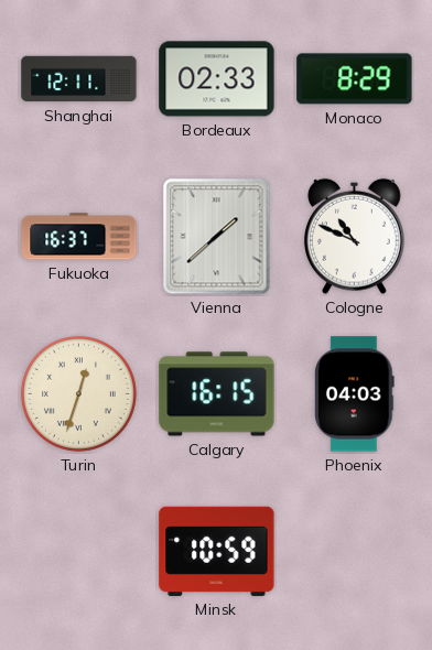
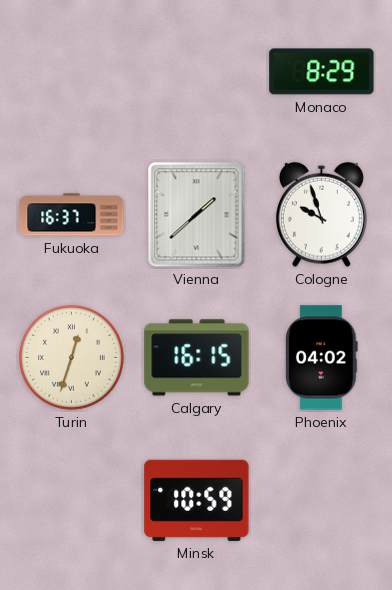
Shanghai: 12:11 -> none
Bordeaux: 02:33 -> none
Cologne: 10:49 -> 9:57
Phoenix: 04:03 -> 04:02
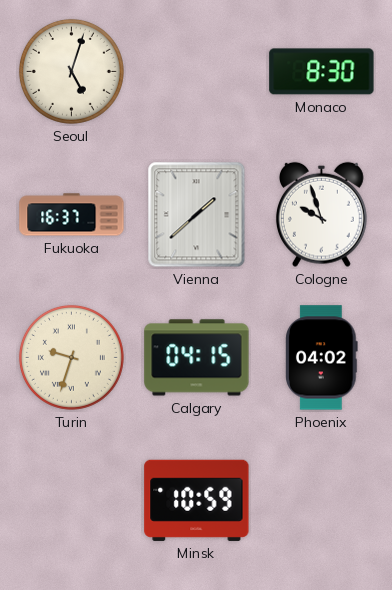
Seoul: none -> 5:03
Monaco: 8:29 -> 8:30
Turin: 12:33 -> 9:33
Calgary: 16:15 -> 04:15
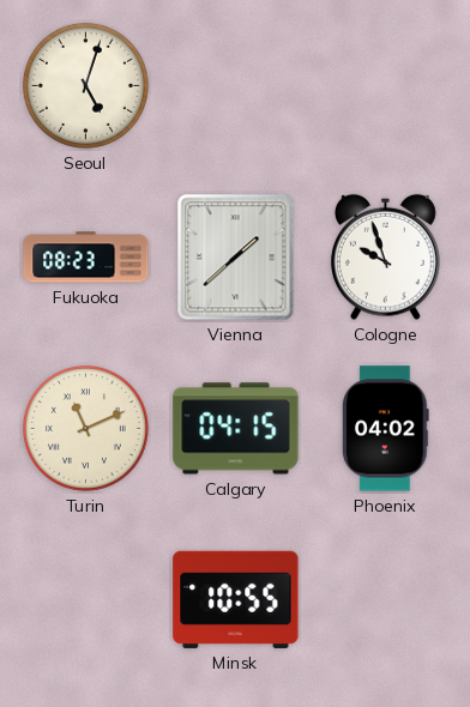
Monaco: 8:30 -> none
Fukuoka: 16:37 -> 08:23
Turin: 9:33 -> 11:11
Minsk: 10:59 -> 10:55
